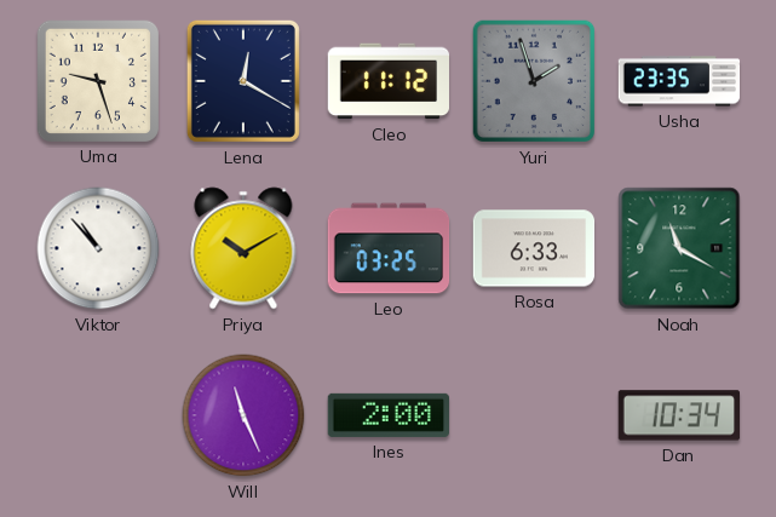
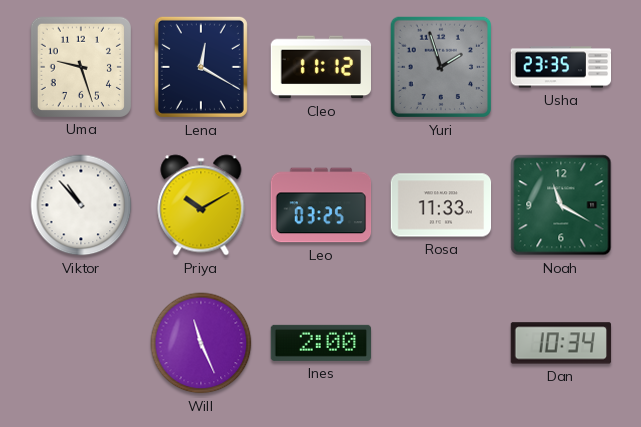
Rosa: 6:33 -> 11:33
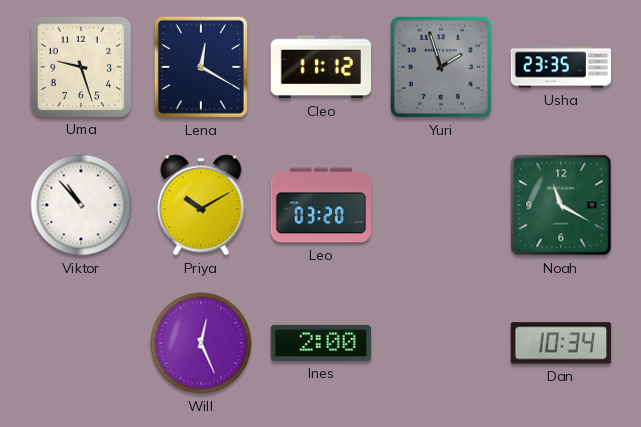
Leo: 03:25 -> 03:20
Rosa: 11:33 -> none
Will: 11:26 -> 12:26
